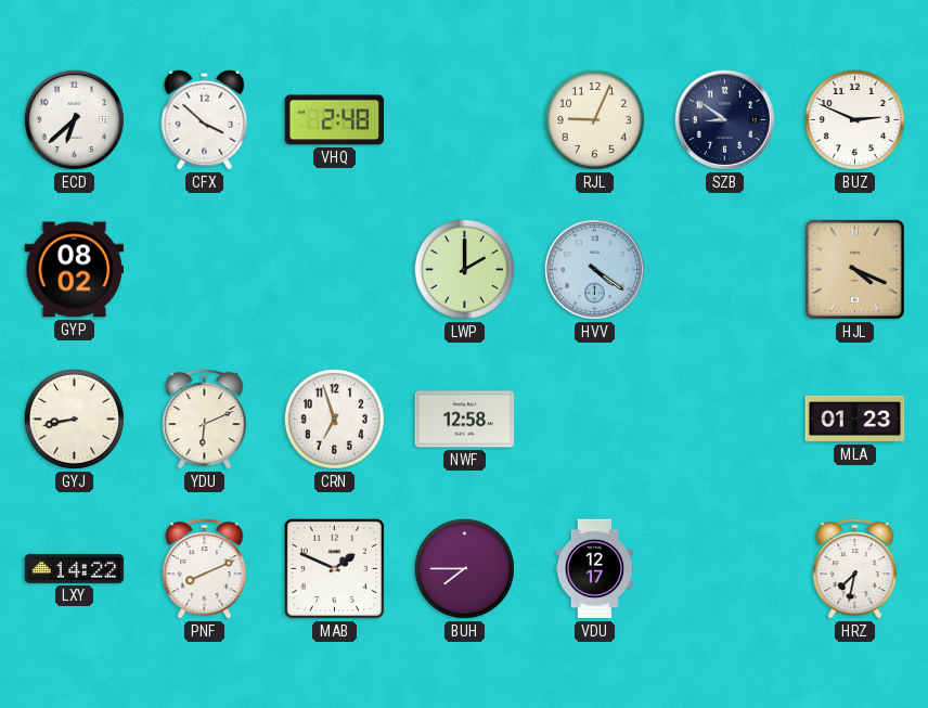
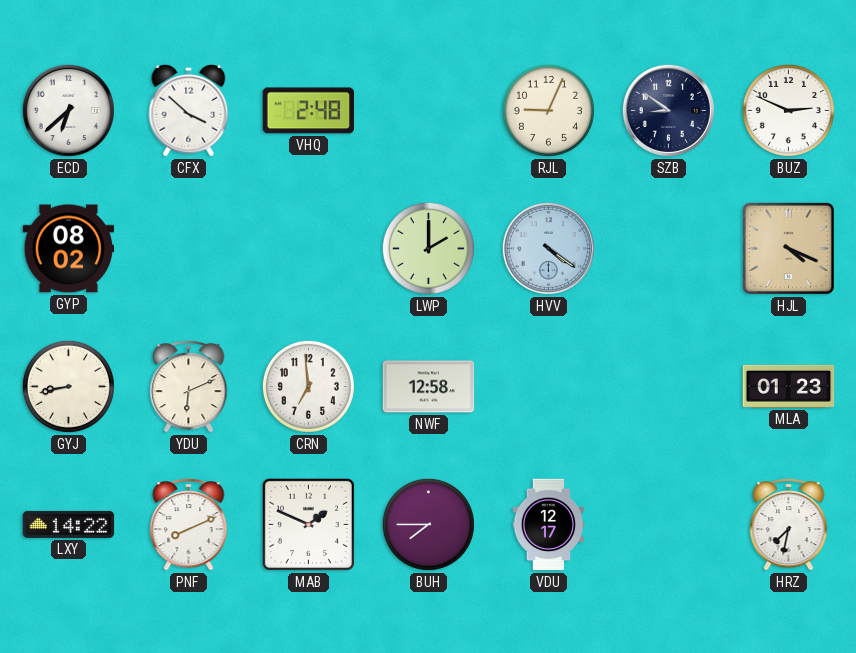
CRN: 6:57 -> 6:59
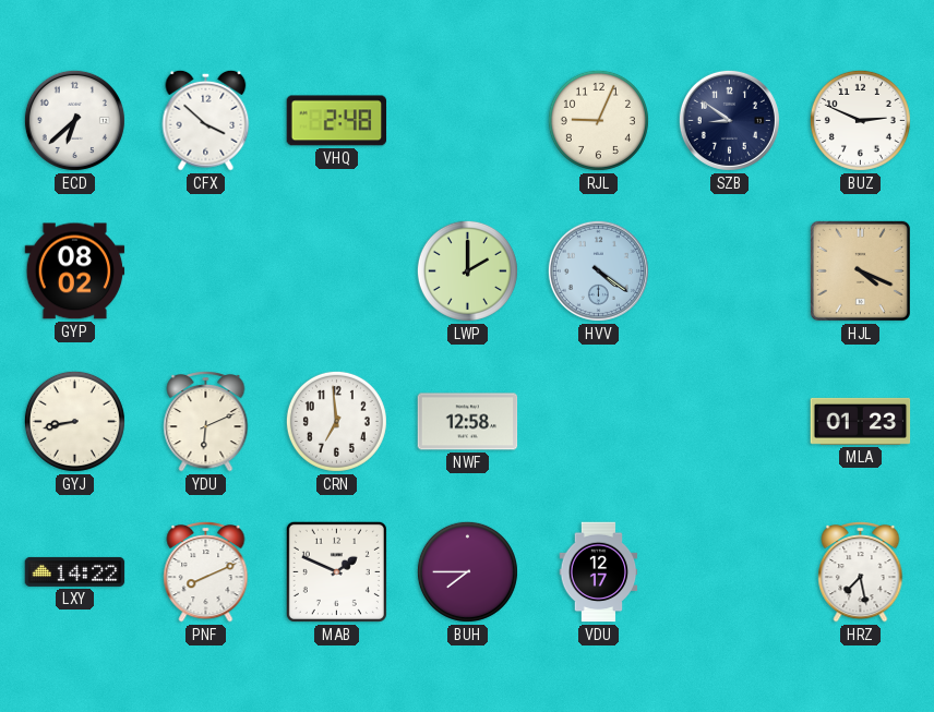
HRZ: 7:32 -> 7:28
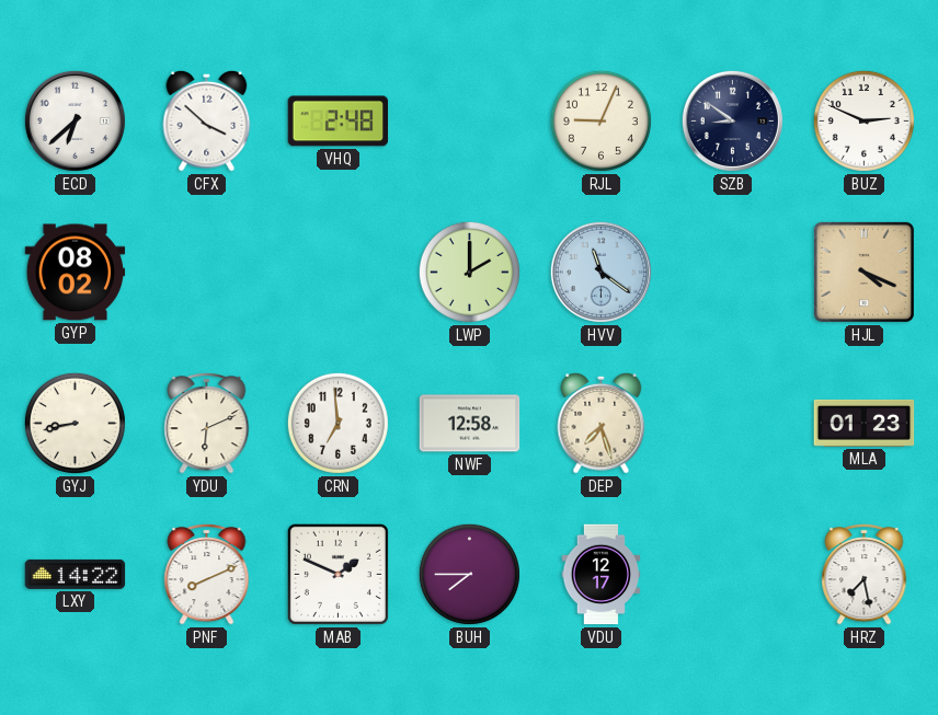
HVV: 4:21 -> 11:21
DEP: none -> 7:27
